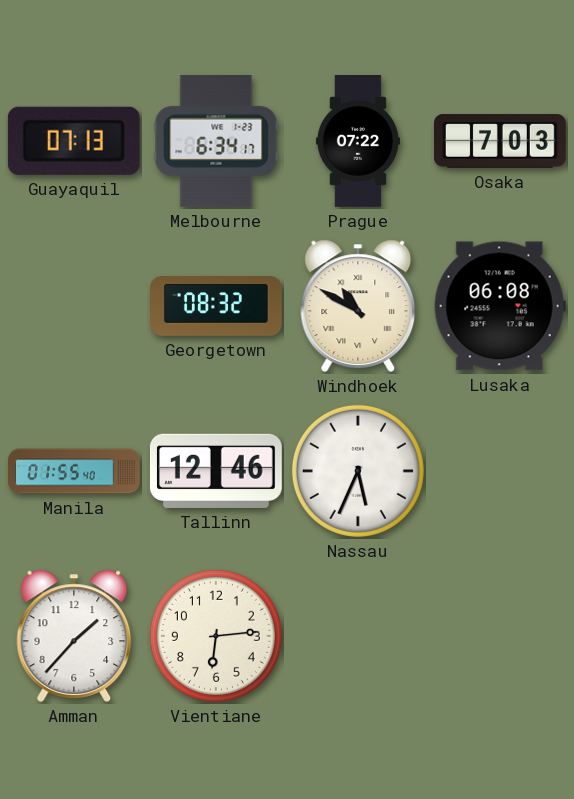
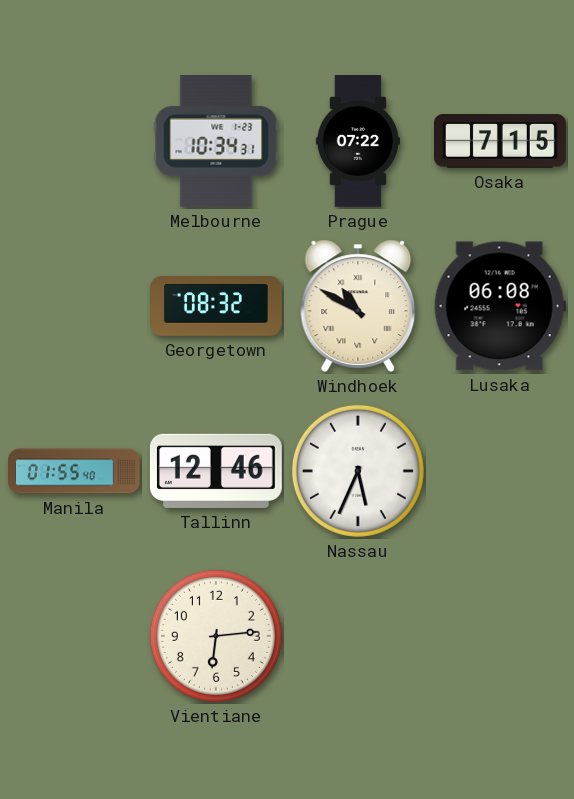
Guayaquil: 07:13 -> none
Melbourne: 6:34 -> 10:34
Osaka: 7:03 -> 7:15
Amman: 1:37 -> none
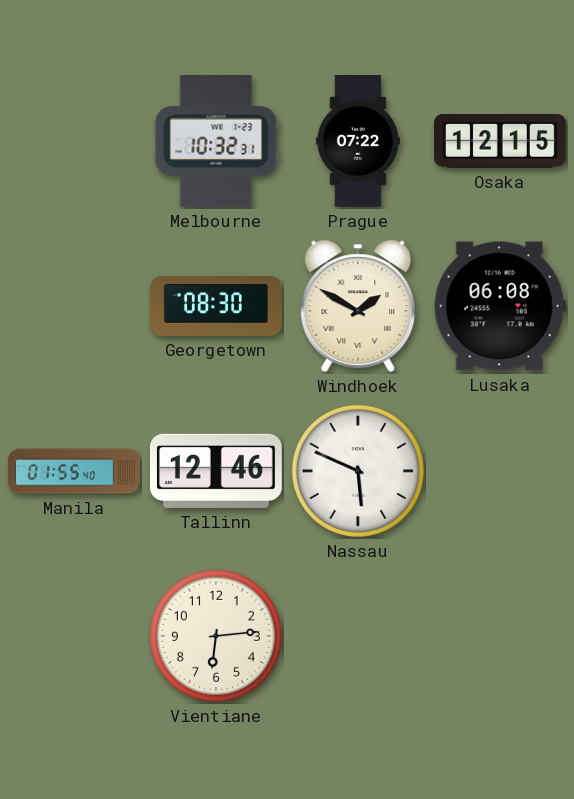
Melbourne: 10:34 -> 10:32
Osaka: 7:15 -> 12:15
Georgetown: 08:32 -> 08:30
Windhoek: 10:50 -> 1:50
Nassau: 5:34 -> 5:49
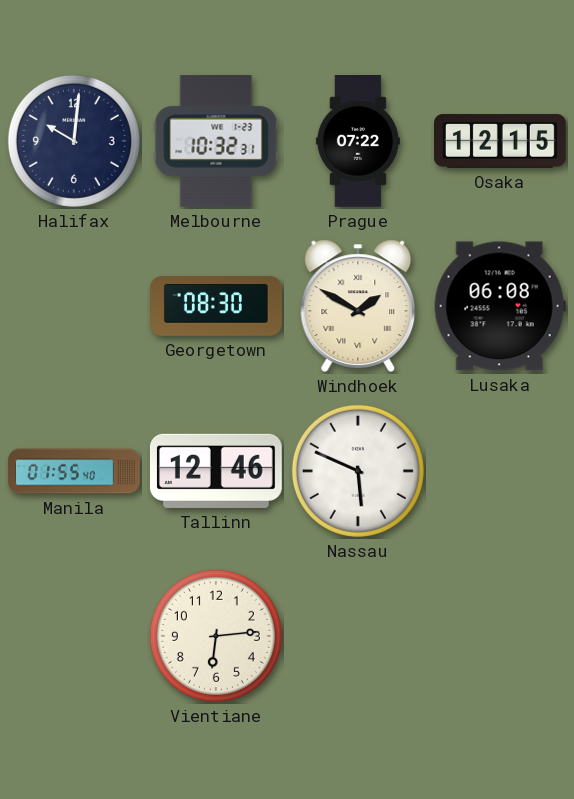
Halifax: none -> 10:01
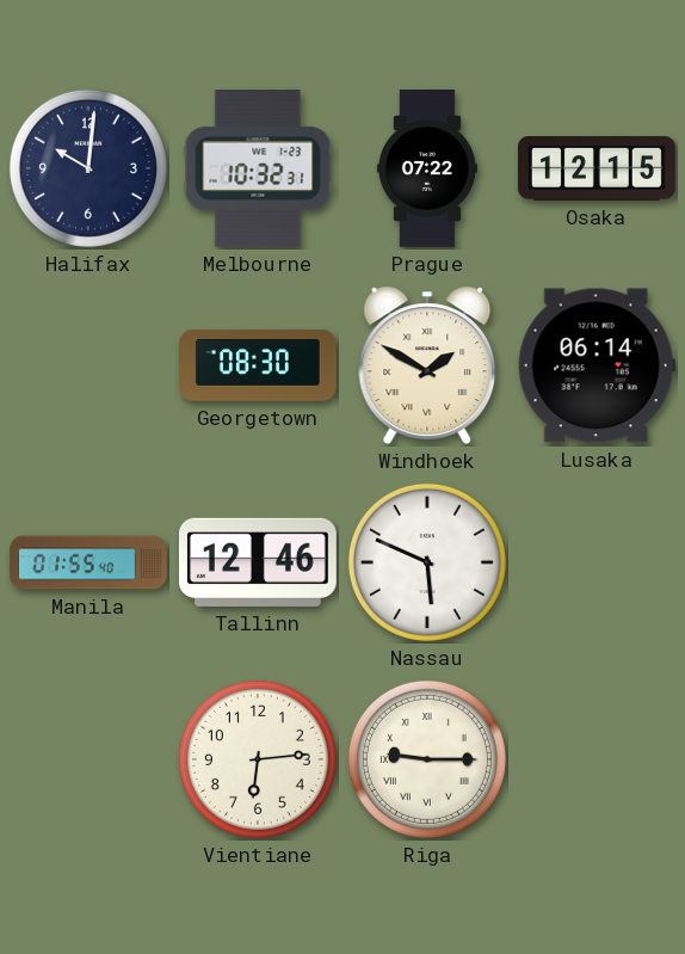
Lusaka: 06:08 -> 06:14
Riga: none -> 9:15
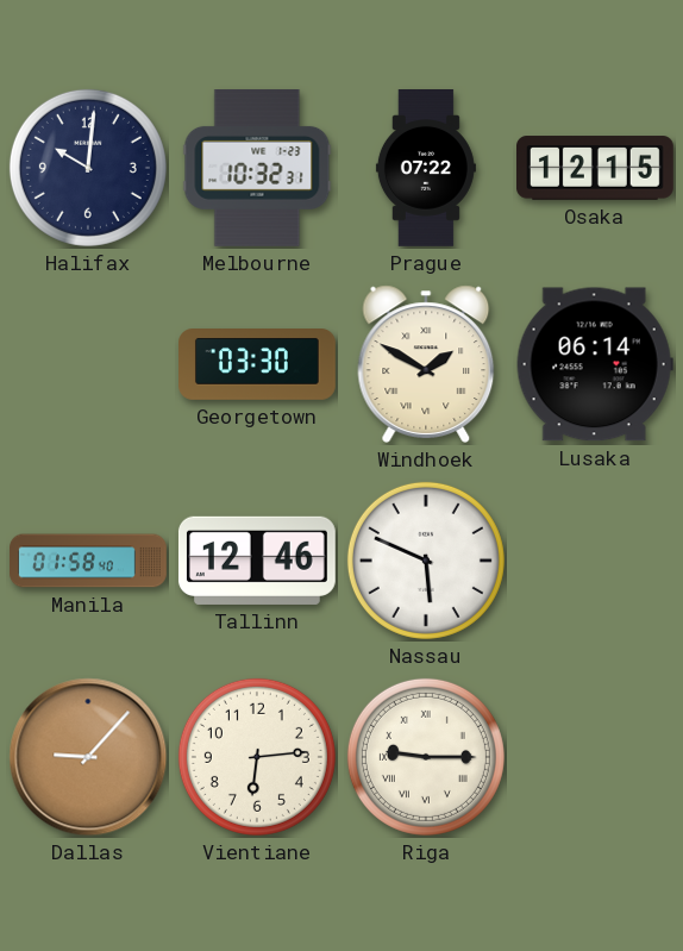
Georgetown: 08:30 -> 03:30
Manila: 01:55 -> 01:58
Dallas: none -> 9:07
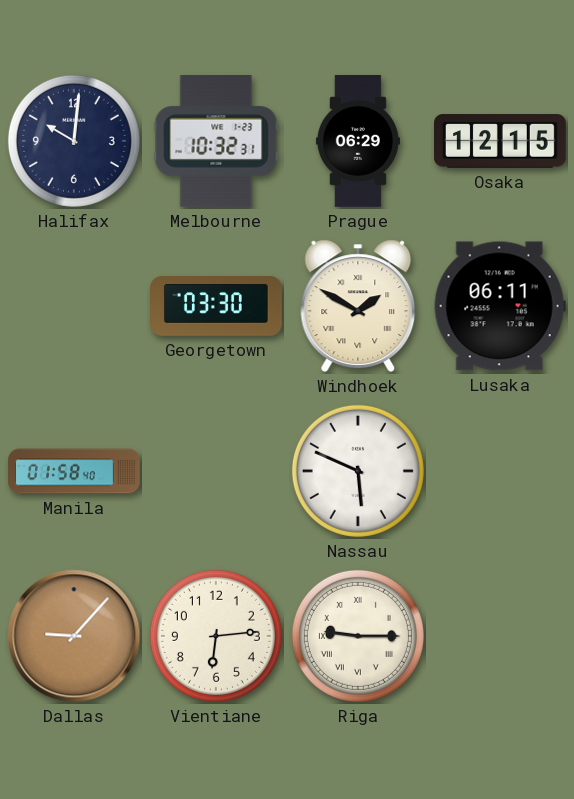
Prague: 07:22 -> 06:29
Lusaka: 06:14 -> 06:11
Tallinn: 12:46 -> none
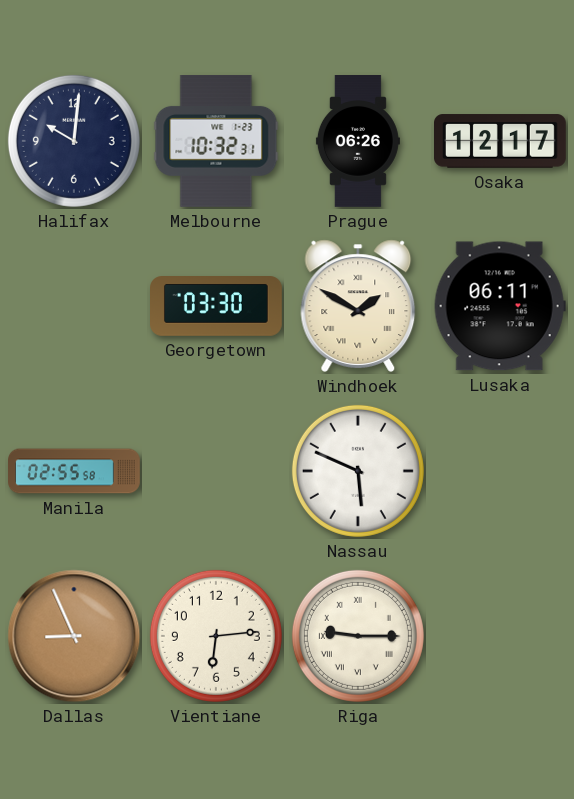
Prague: 06:29 -> 06:26
Osaka: 12:15 -> 12:17
Manila: 01:58 -> 02:55
Dallas: 9:07 -> 8:56
